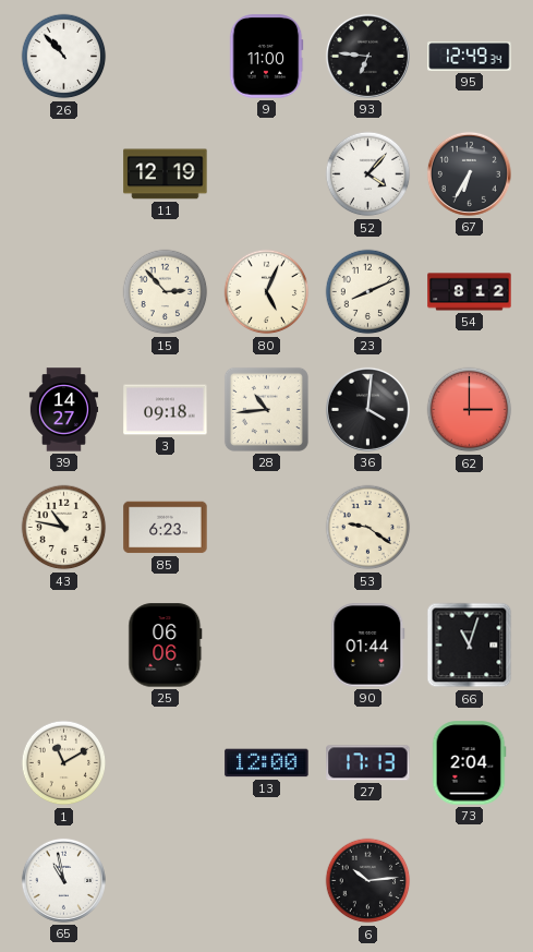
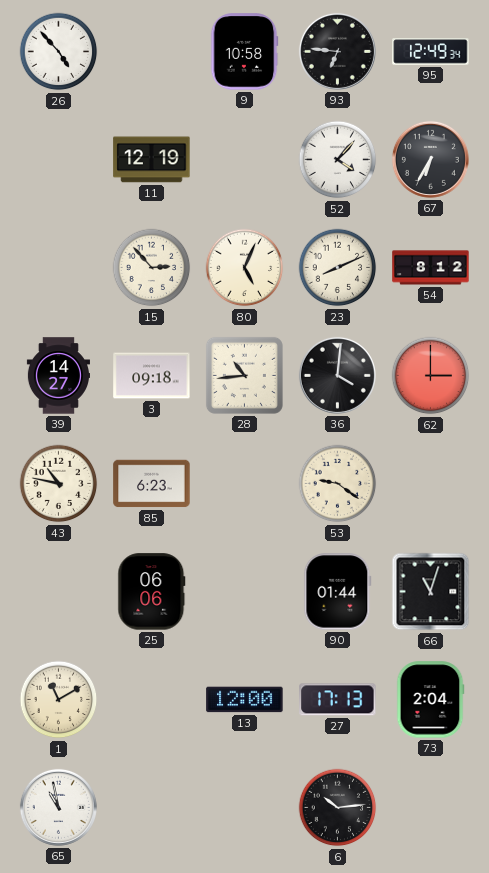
26: 10:53 -> 4:53
9: 11:00 -> 10:58
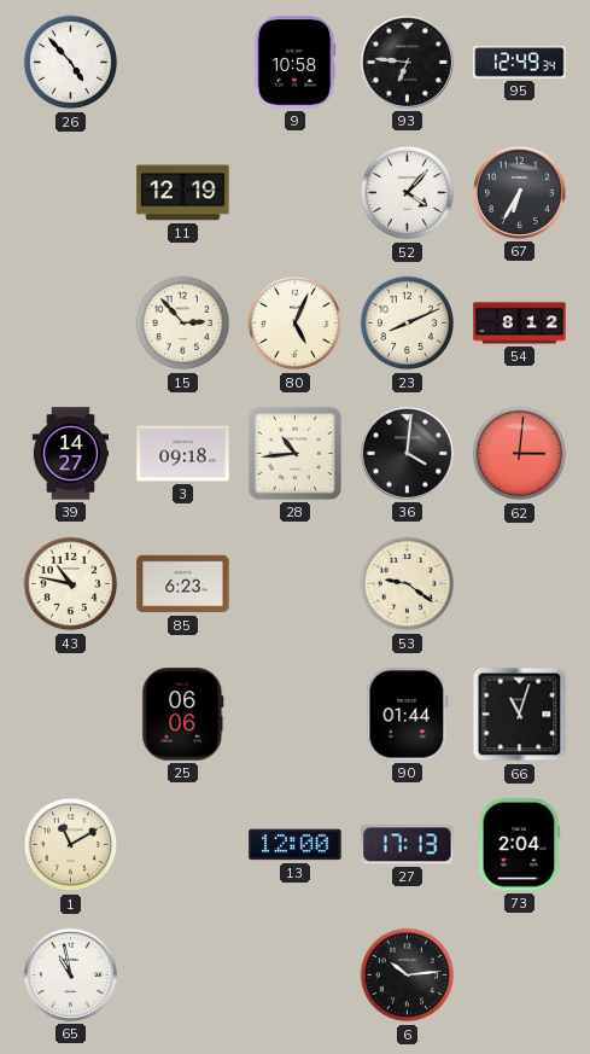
62: 3:00 -> 3:01
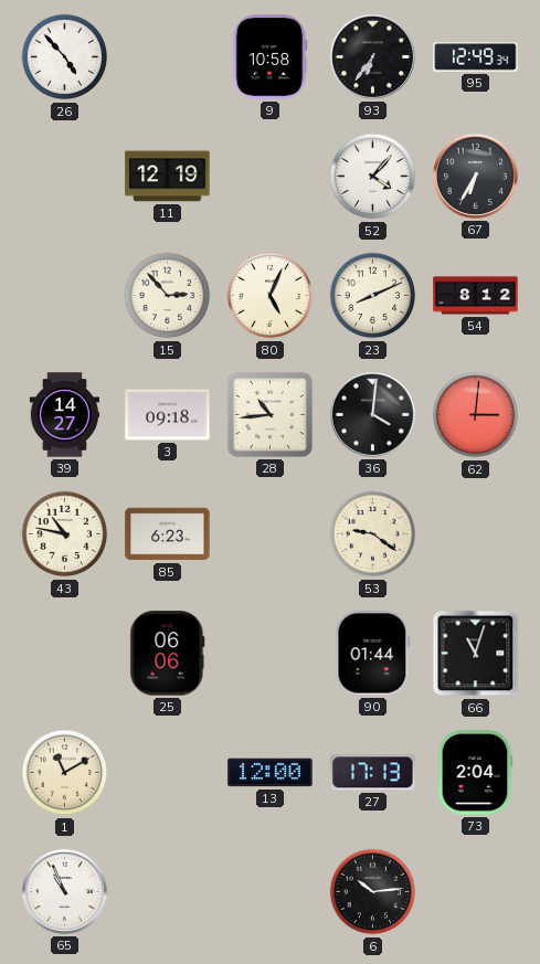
93: 6:46 -> 6:36
65: 10:58 -> 10:56
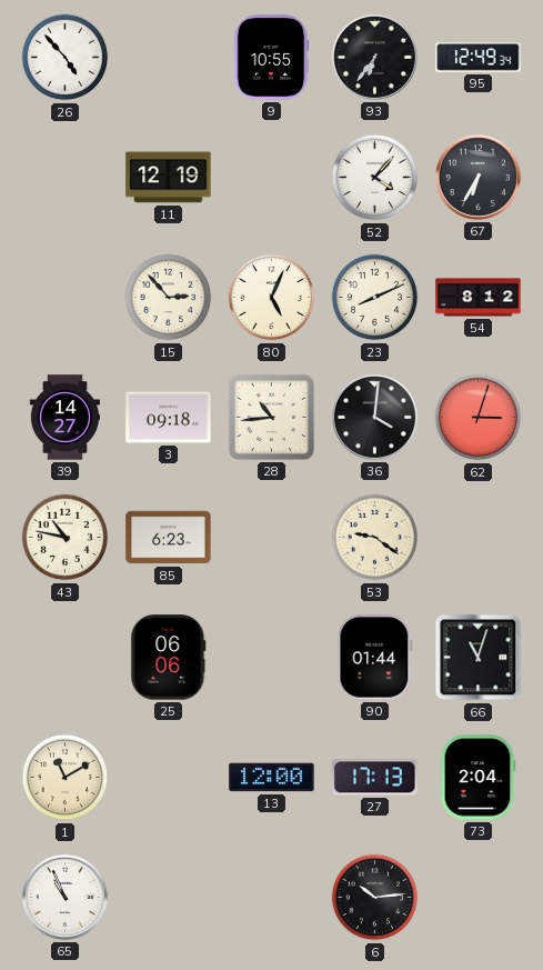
9: 10:58 -> 10:55
62: 3:01 -> 3:03
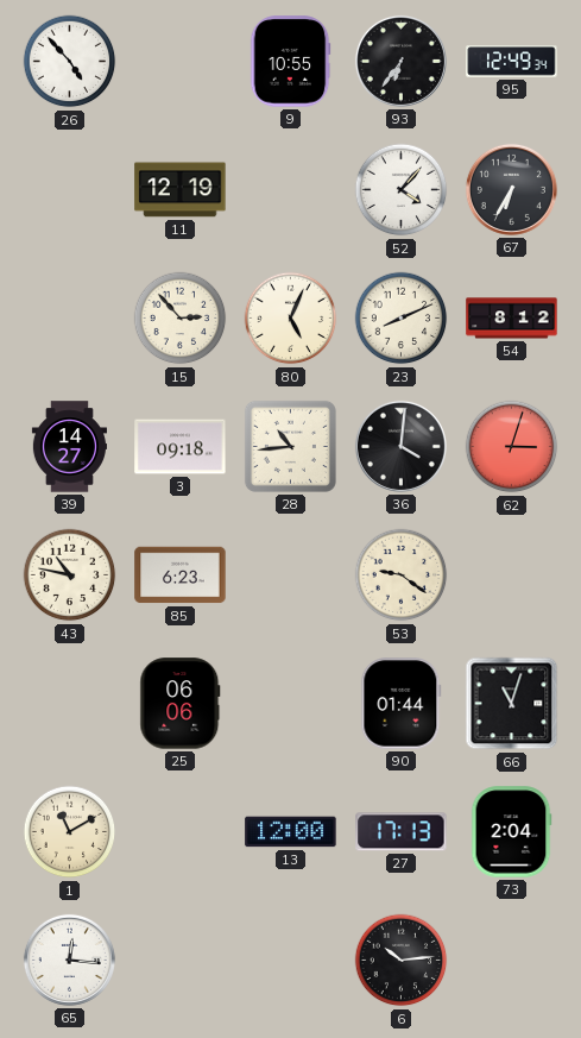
65: 10:56 -> 12:16
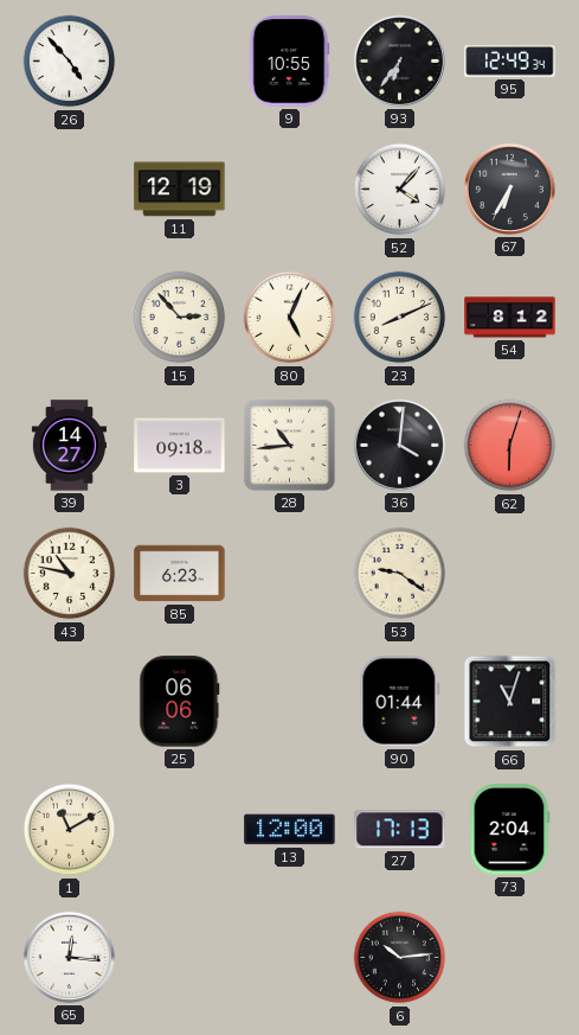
62: 3:03 -> 6:03
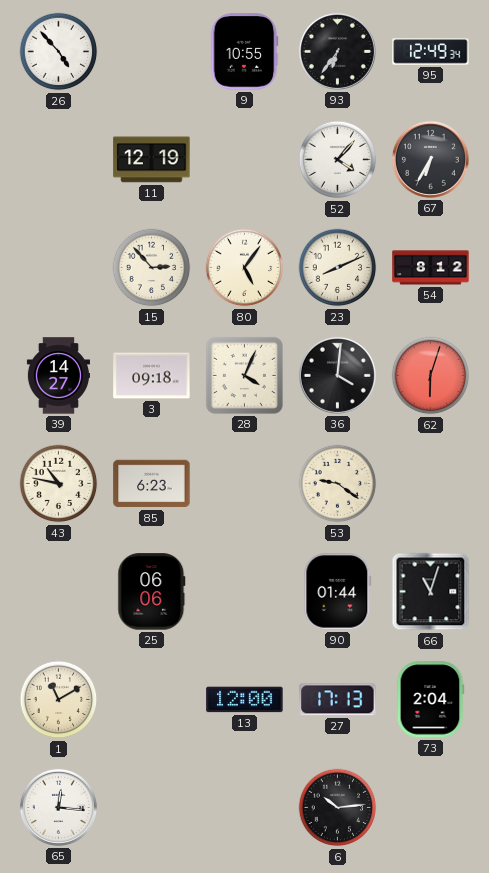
80: 5:04 -> 5:06
28: 10:44 -> 4:04
